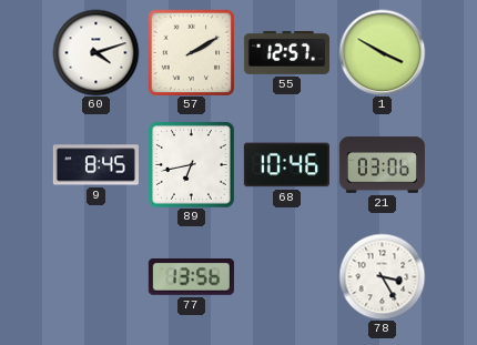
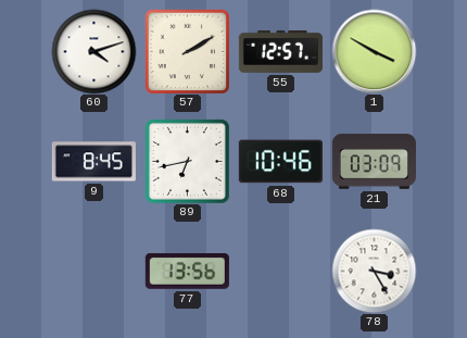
21: 03:06 -> 03:09
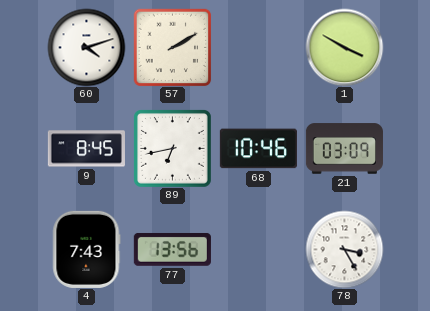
55: 12:57 -> none
4: none -> 7:43
